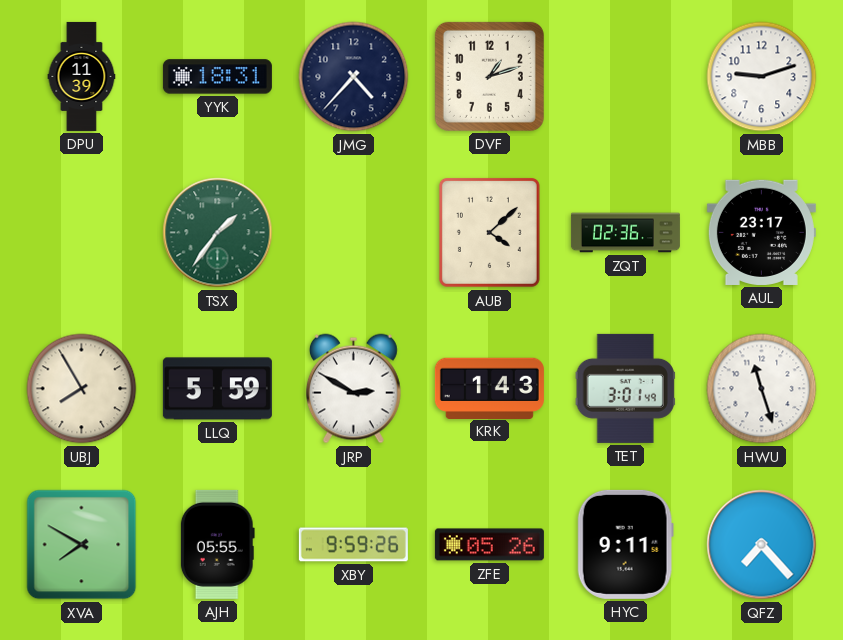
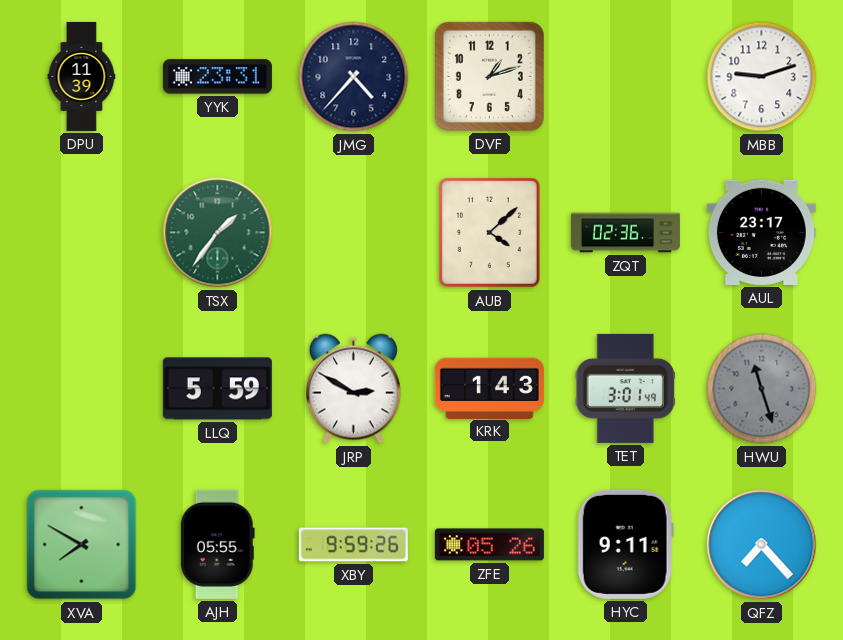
YYK: 18:31 -> 23:31
UBJ: 7:55 -> none
HWU dial: white -> grey
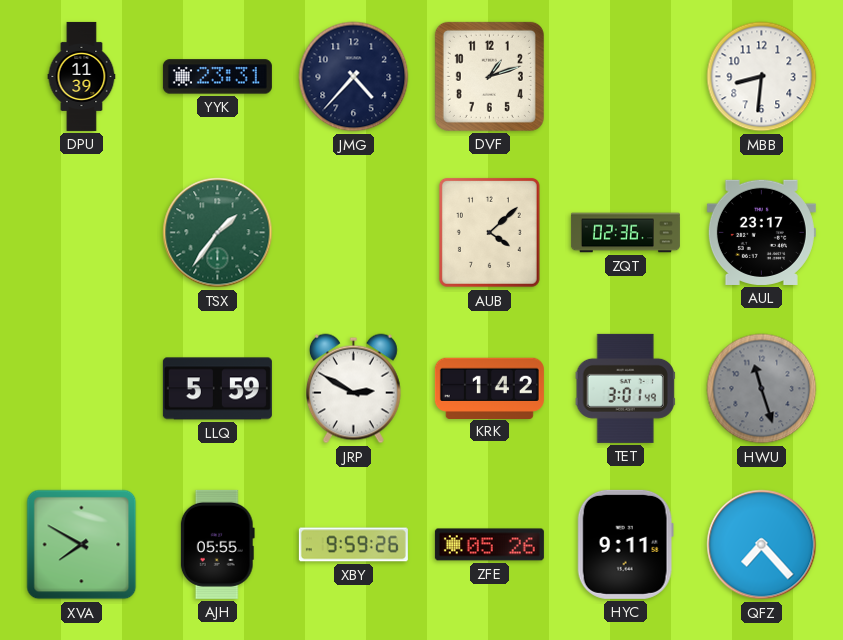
MBB: 9:12 -> 8:31
KRK: 1:43 -> 1:42
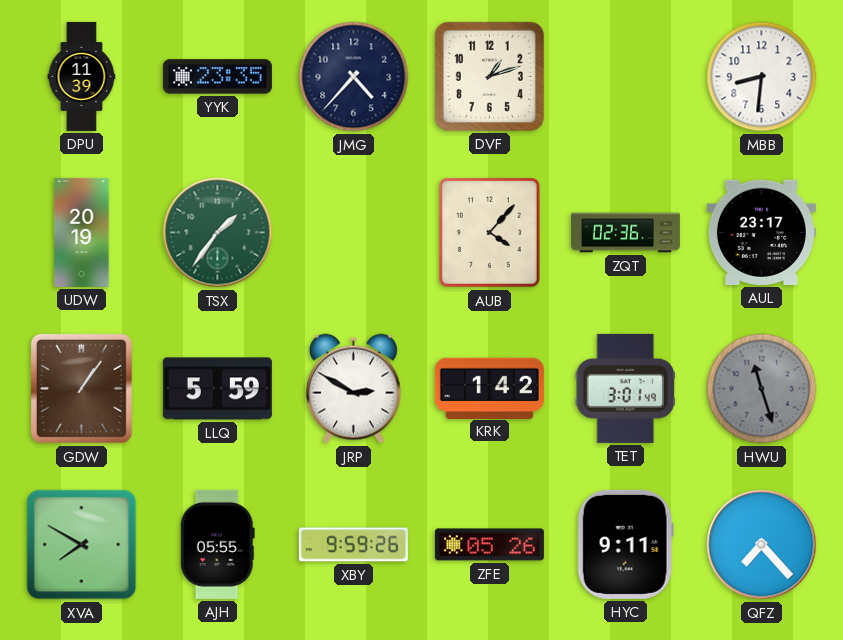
YYK: 23:31 -> 23:35
UDW: none -> 20:19
AUB: 4:08 -> 4:07
GDW: none -> 1:06
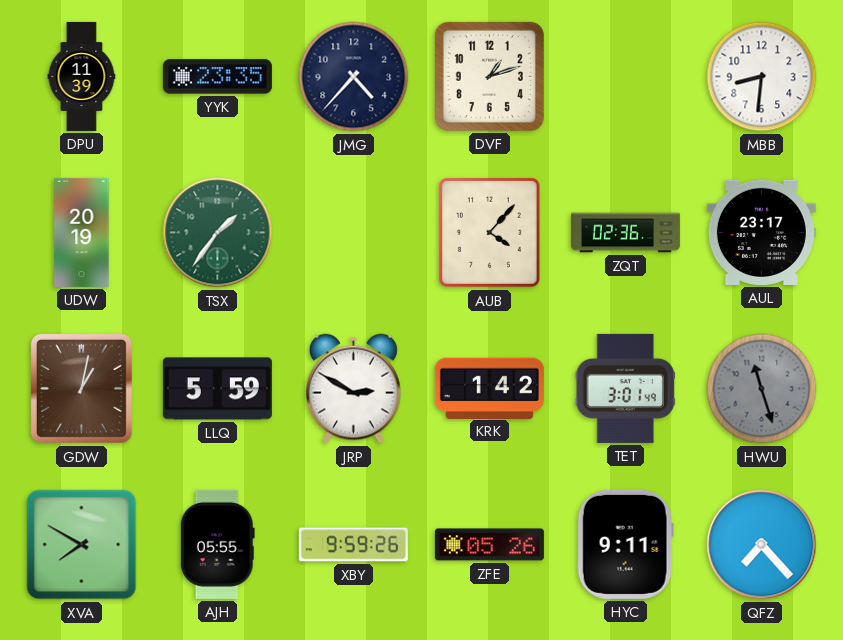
GDW: 1:06 -> 1:02
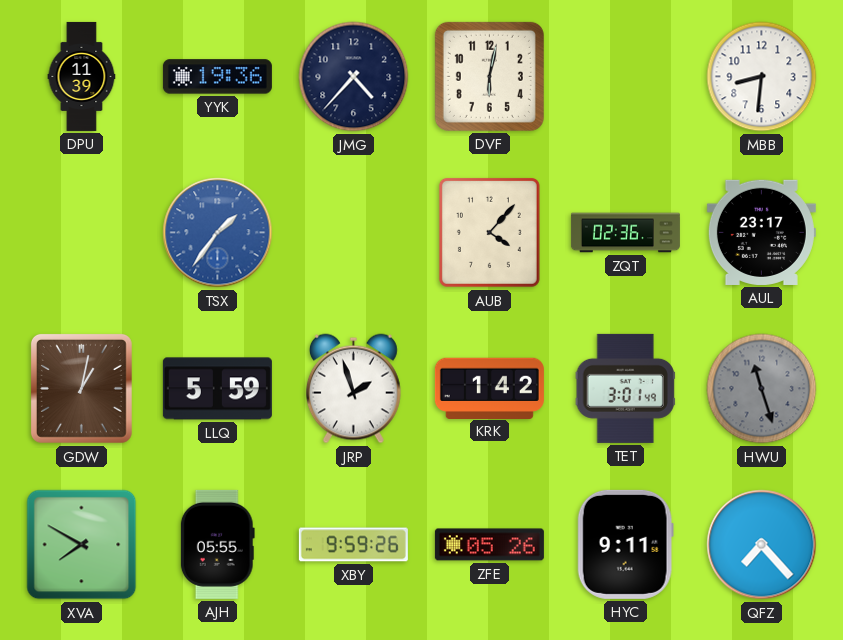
YYK: 23:35 -> 19:36
DVF: 1:12 -> 6:02
UDW: 20:19 -> none
TSX dial: green -> blue
JRP: 2:50 -> 1:57
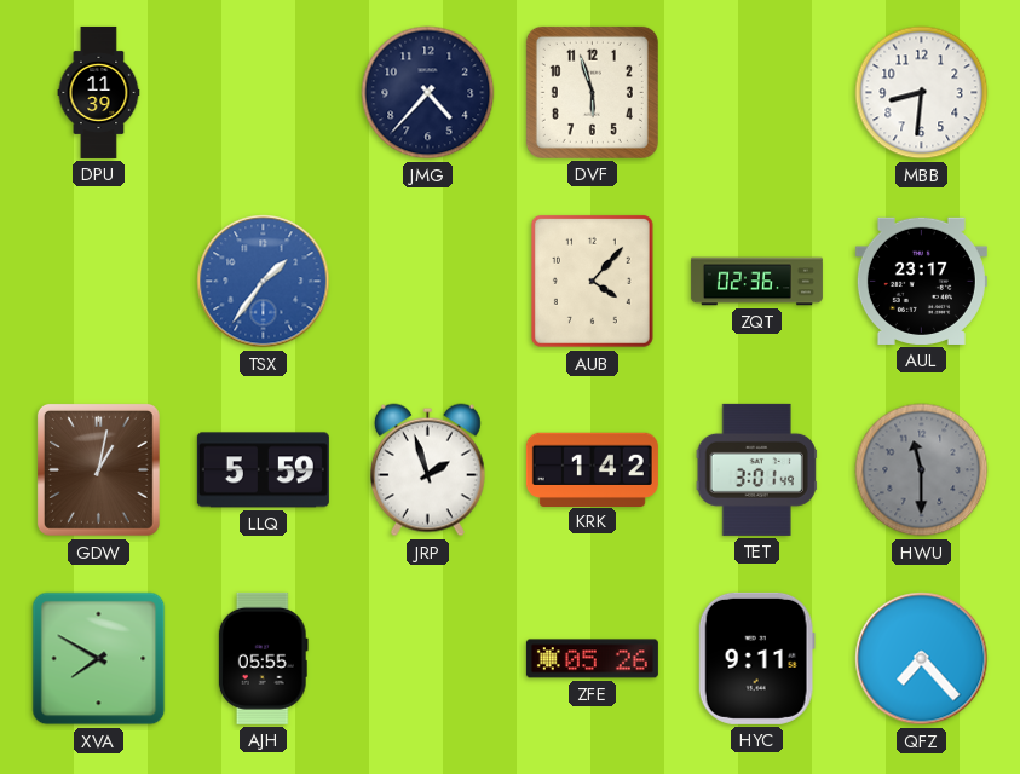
YYK: 19:36 -> none
DVF: 6:02 -> 5:57
HWU: 11:27 -> 11:30
XBY: 9:59 -> none
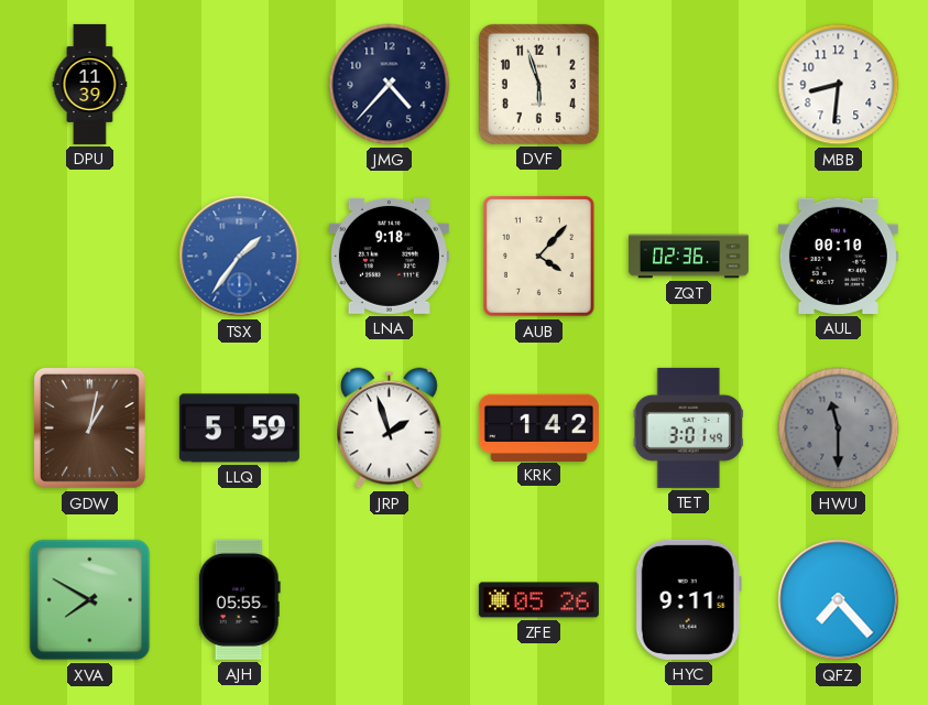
LNA: none -> 9:18
AUL: 23:17 -> 00:10
